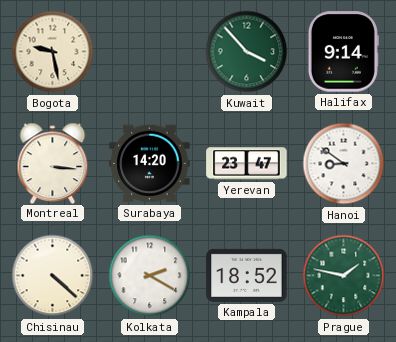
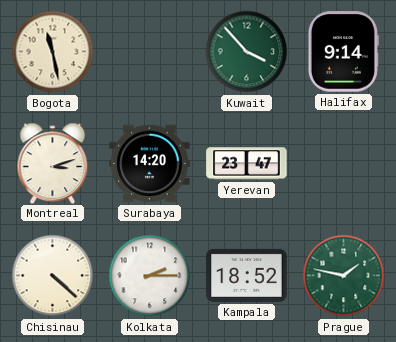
Bogota: 9:28 -> 11:28
Montreal: 3:16 -> 3:12
Hanoi: 8:51 -> none
Kolkata: 2:20 -> 2:15
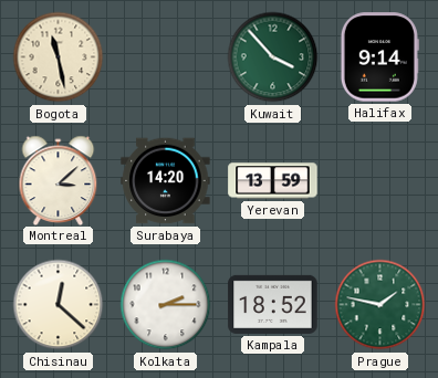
Montreal: 3:12 -> 3:08
Yerevan: 23:47 -> 13:59
Chisinau: 4:22 -> 12:22
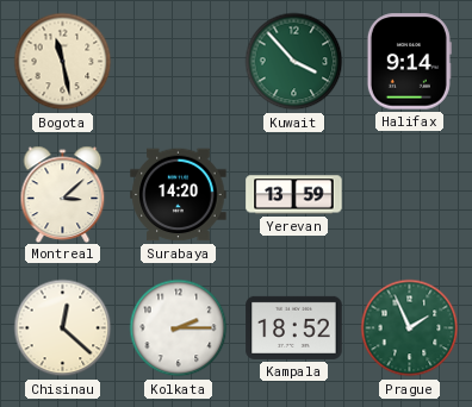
Prague: 1:47 -> 1:56
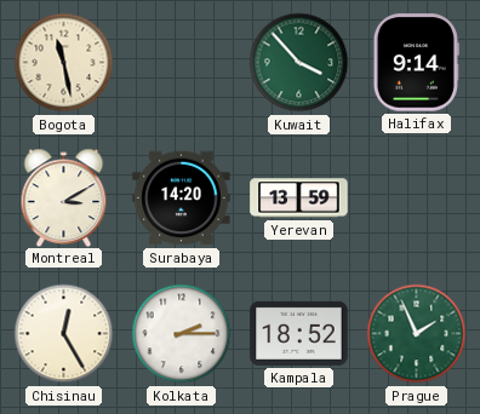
Montreal: 3:08 -> 3:10
Chisinau: 12:22 -> 12:25
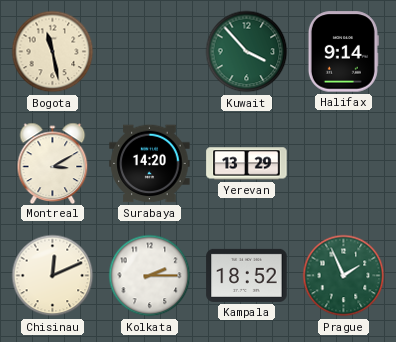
Yerevan: 13:59 -> 13:29
Chisinau: 12:25 -> 12:11
